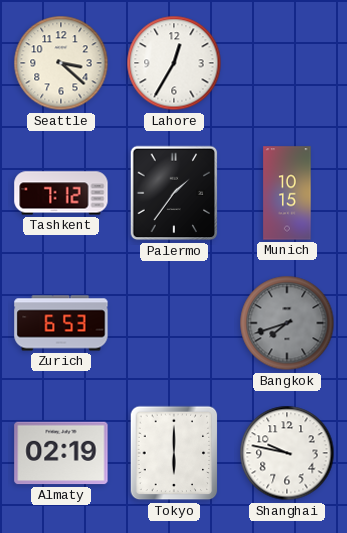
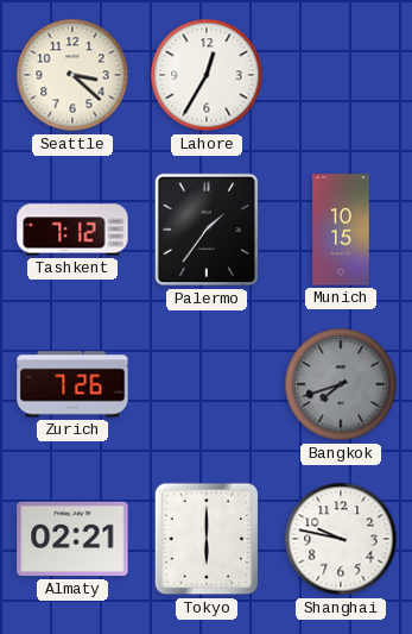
Zurich: 6:53 -> 7:26
Almaty: 02:19 -> 02:21
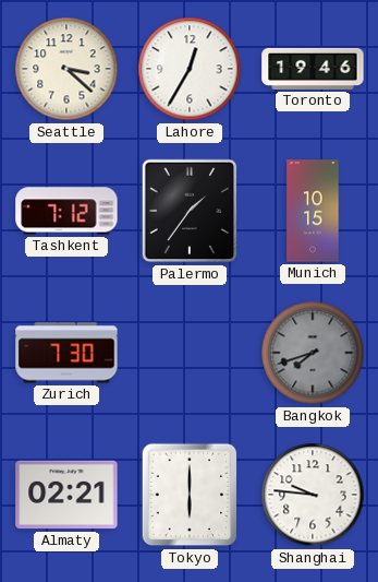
Toronto: none -> 19:46
Zurich: 7:26 -> 7:30
Shanghai: 9:47 -> 9:46
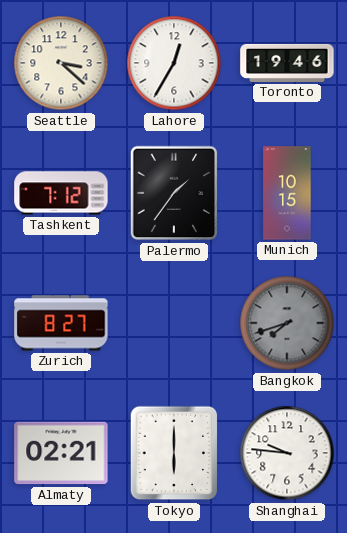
Zurich: 7:30 -> 8:27
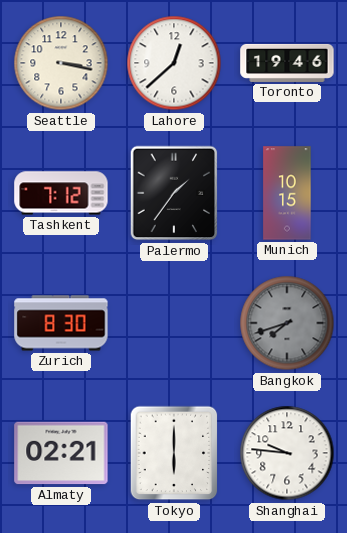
Seattle: 3:22 -> 3:17
Lahore: 12:35 -> 12:38
Zurich: 8:27 -> 8:30
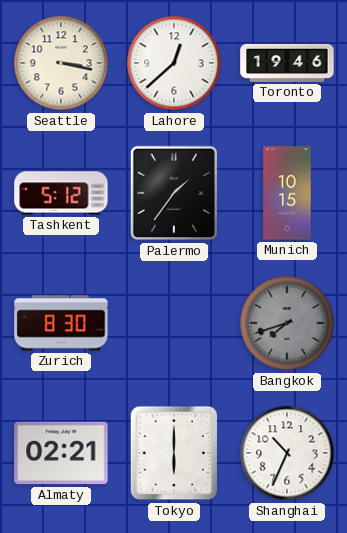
Tashkent: 7:12 -> 5:12
Shanghai: 9:46 -> 10:34
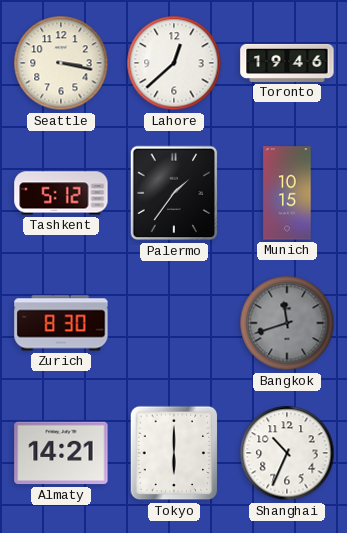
Bangkok: 7:42 -> 11:42
Almaty: 02:21 -> 14:21
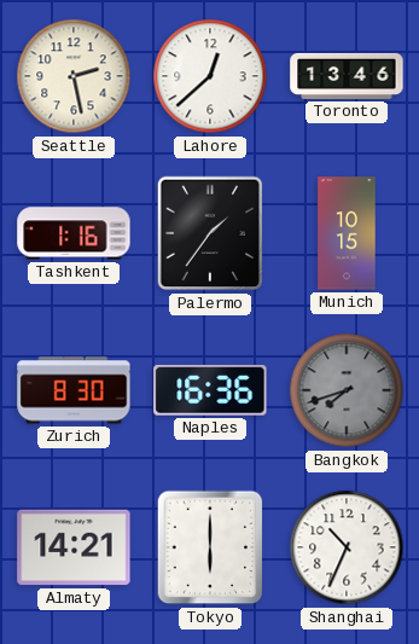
Seattle: 3:17 -> 2:28
Toronto: 19:46 -> 13:46
Tashkent: 5:12 -> 1:16
Naples: none -> 16:36
Bangkok: 11:42 -> 7:42
